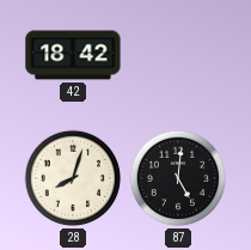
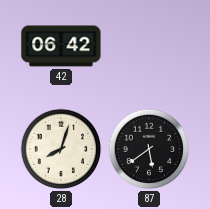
42: 18:42 -> 06:42
87: 5:01 -> 5:39
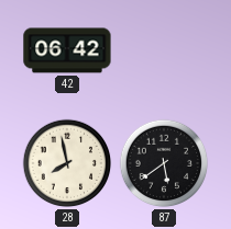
28: 8:03 -> 7:58
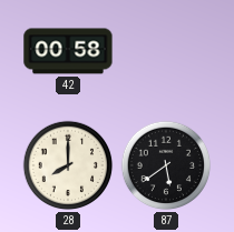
42: 06:42 -> 00:58
28: 7:58 -> 8:00
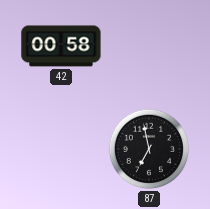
28: 8:00 -> none
87: 5:39 -> 6:58
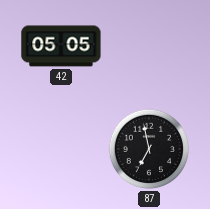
42: 00:58 -> 05:05
